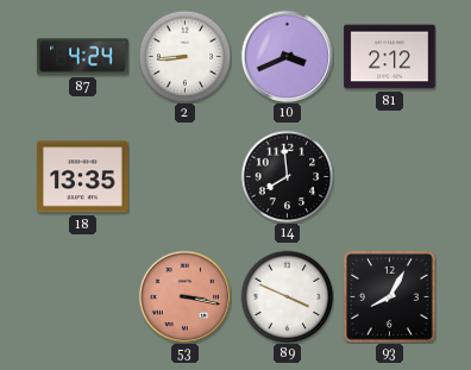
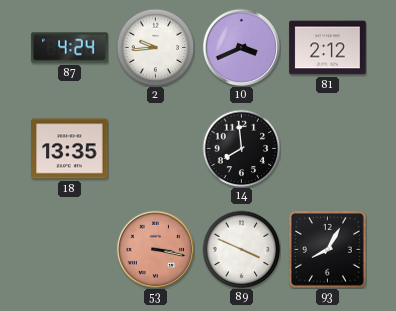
2: 8:44 -> 9:44
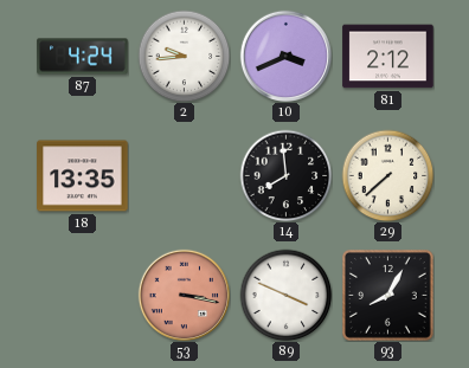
29: none -> 7:38
